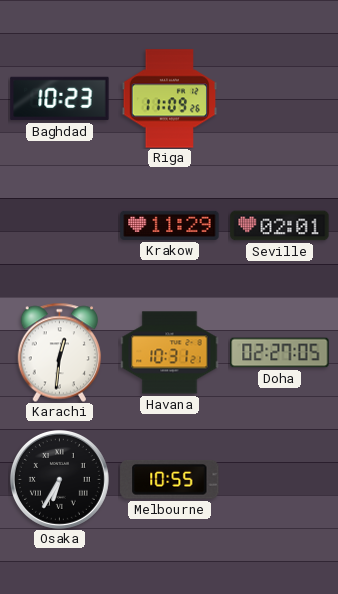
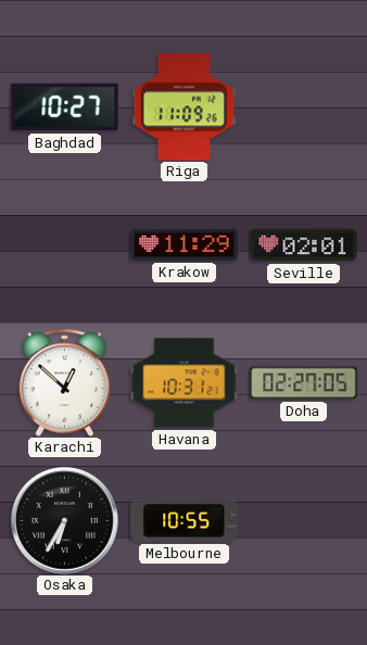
Baghdad: 10:23 -> 10:27
Karachi: 12:31 -> 12:52
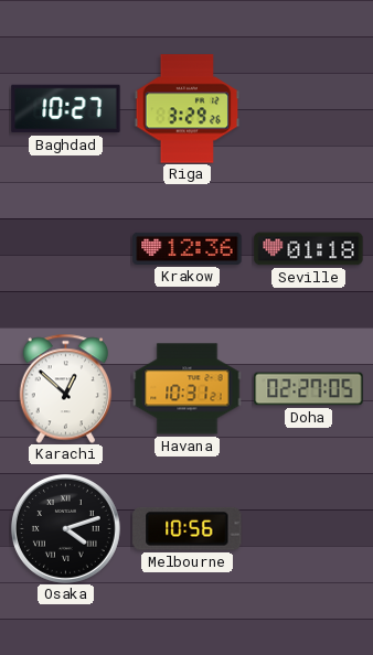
Riga: 11:09 -> 3:29
Krakow: 11:29 -> 12:36
Seville: 02:01 -> 01:18
Osaka: 6:35 -> 4:12
Melbourne: 10:55 -> 10:56
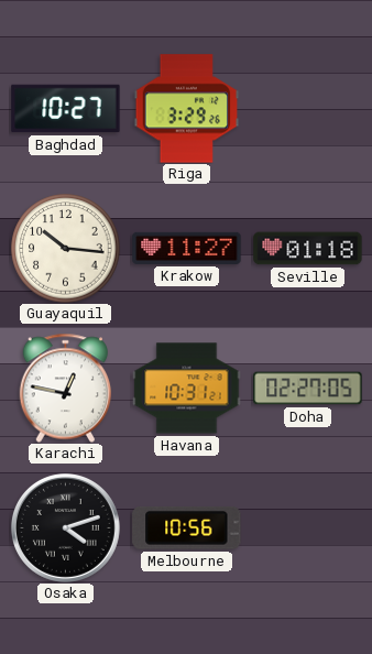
Guayaquil: none -> 10:16
Krakow: 12:36 -> 11:27
Karachi: 12:52 -> 12:47
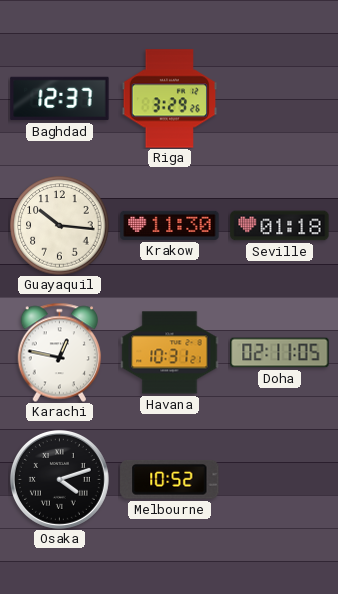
Baghdad: 10:27 -> 12:37
Krakow: 11:27 -> 11:30
Doha: 02:27 -> 02:11
Melbourne: 10:56 -> 10:52
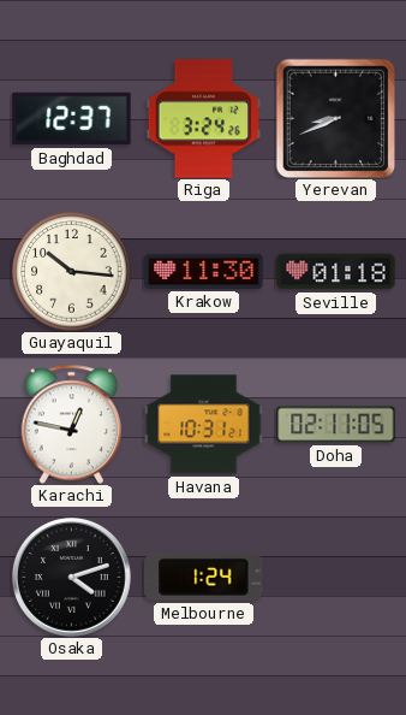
Riga: 3:29 -> 3:24
Yerevan: none -> 8:41
Melbourne: 10:52 -> 1:24
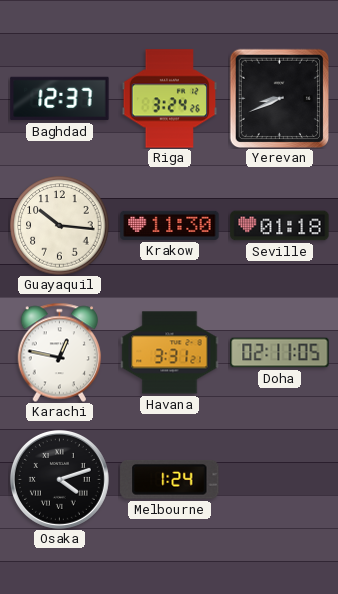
Havana: 10:31 -> 3:31
